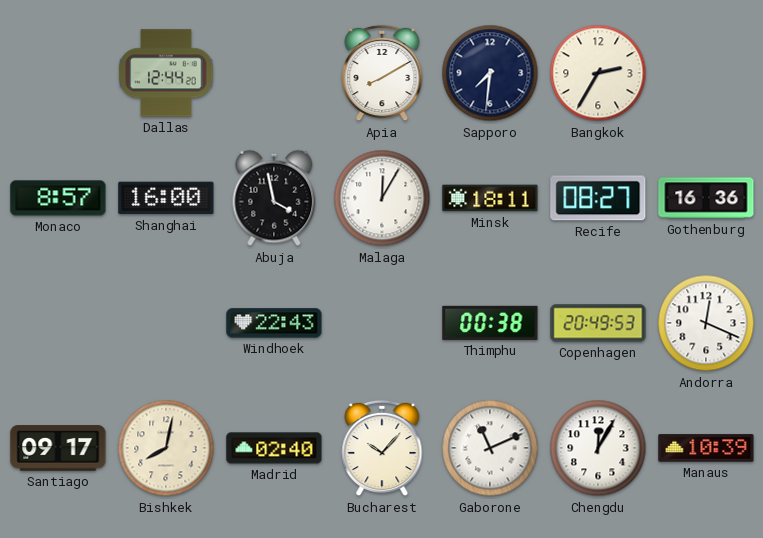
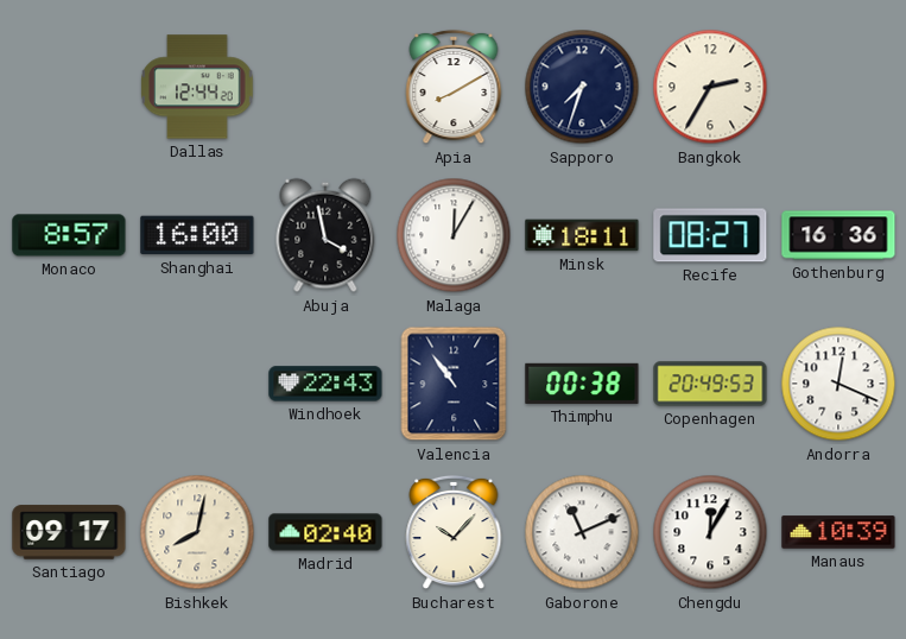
Sapporo: 7:31 -> 7:33
Valencia: none -> 10:54
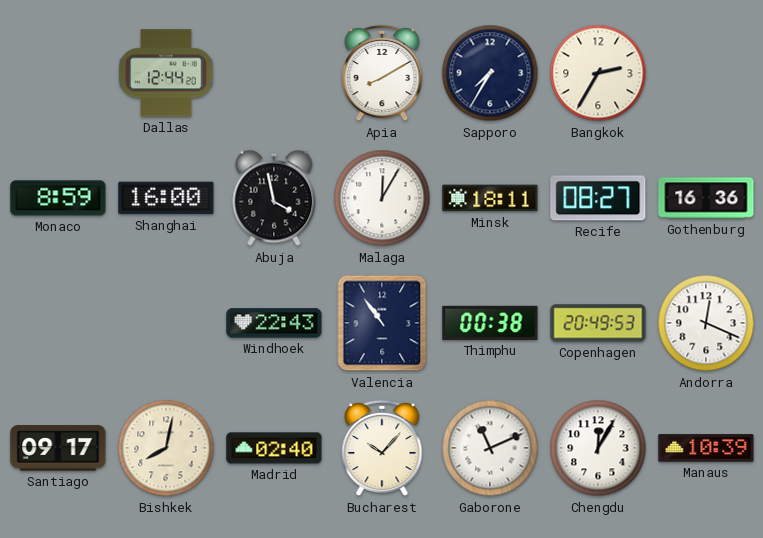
Sapporo: 7:33 -> 7:35
Monaco: 8:57 -> 8:59
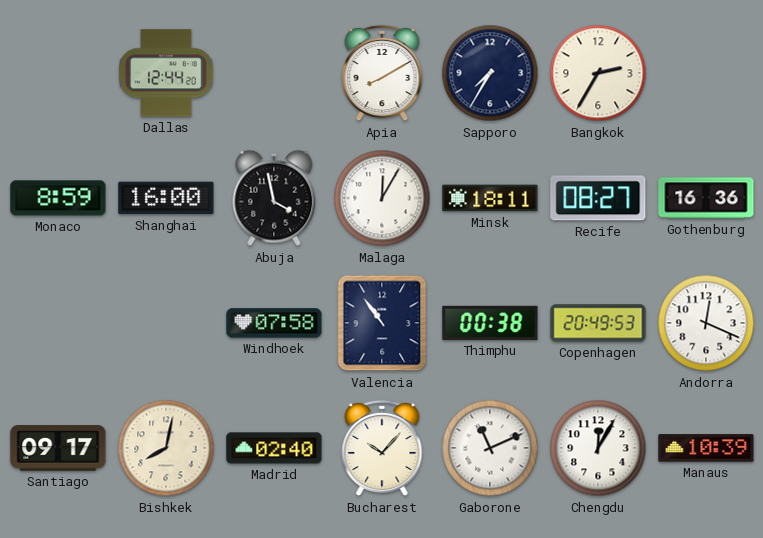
Windhoek: 22:43 -> 07:58
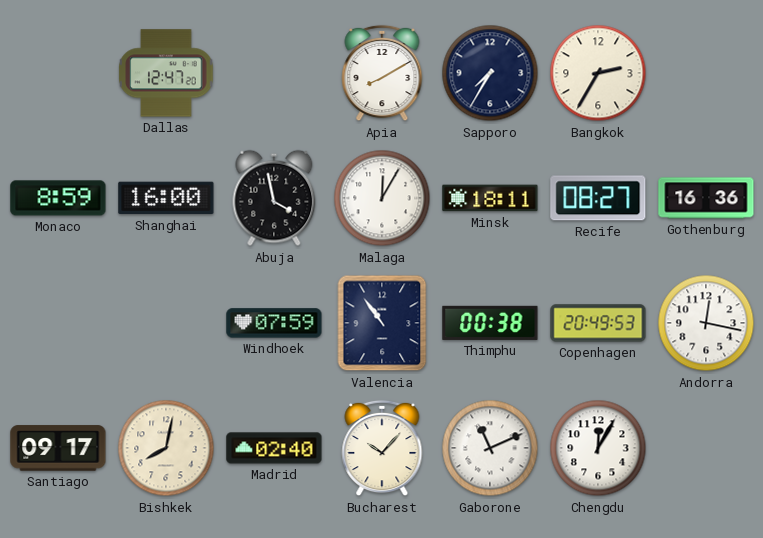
Dallas: 12:44 -> 12:47
Windhoek: 07:58 -> 07:59
Andorra: 12:19 -> 12:17
Manaus: 10:39 -> none
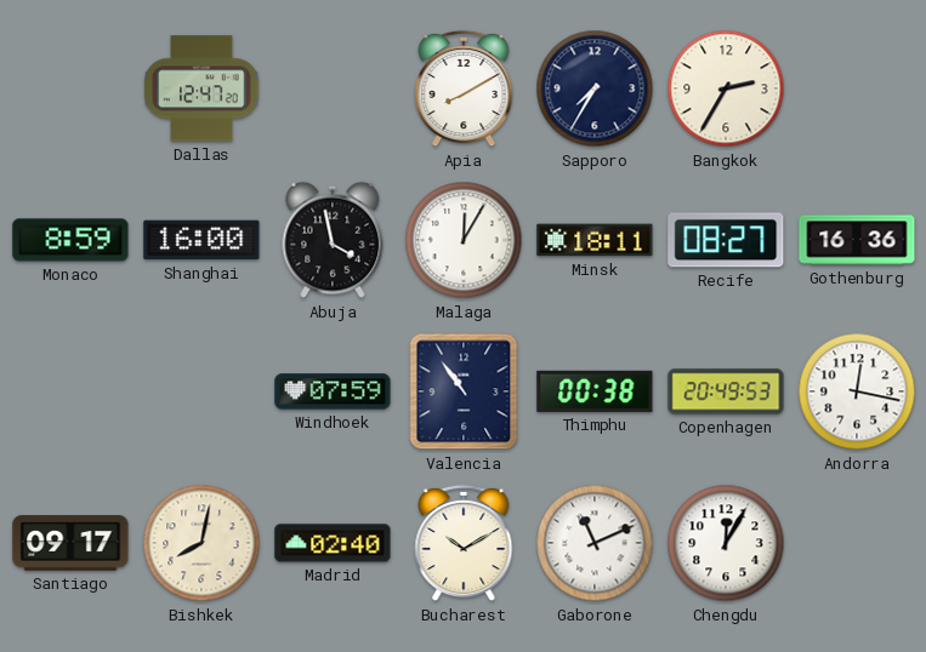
Bucharest: 10:07 -> 10:10
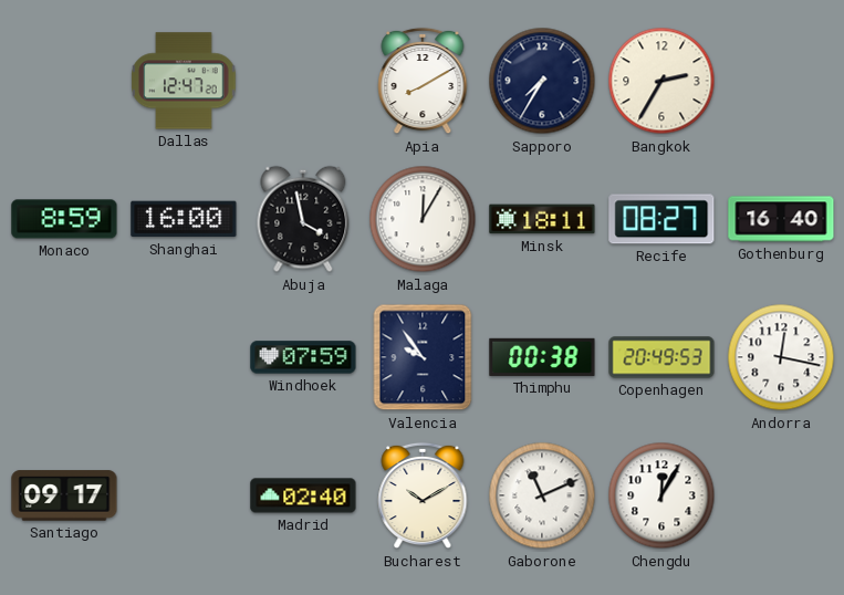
Gothenburg: 16:36 -> 16:40
Valencia: 10:54 -> 9:54
Bishkek: 8:02 -> none
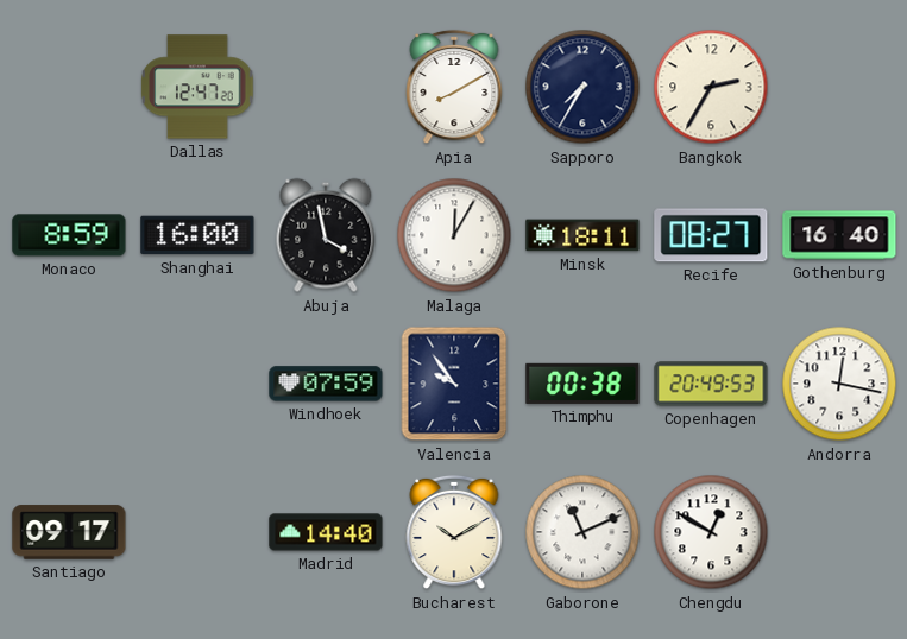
Madrid: 02:40 -> 14:40
Chengdu: 12:05 -> 12:50
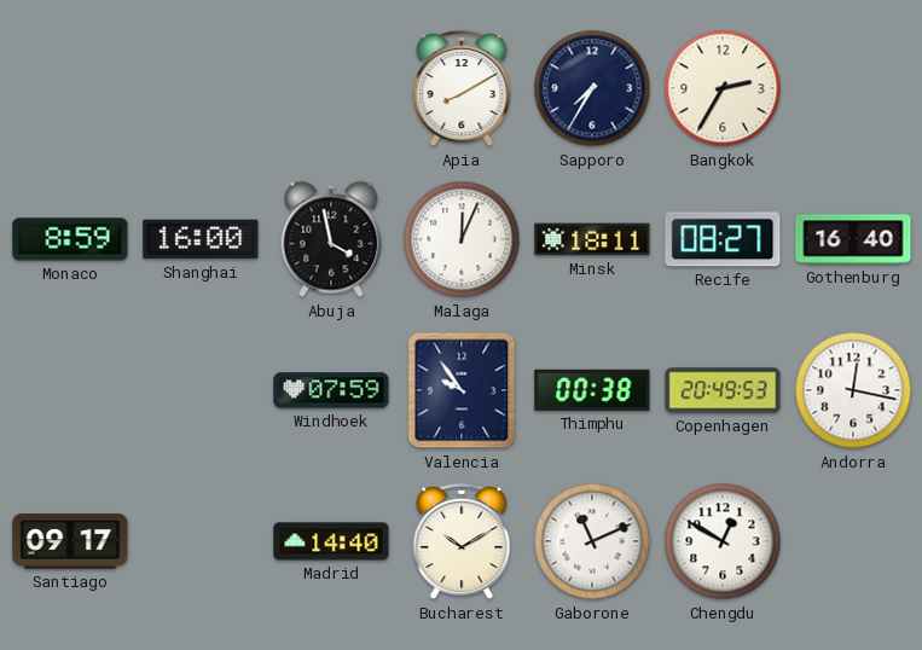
Dallas: 12:47 -> none
Malaga: 12:05 -> 12:04
